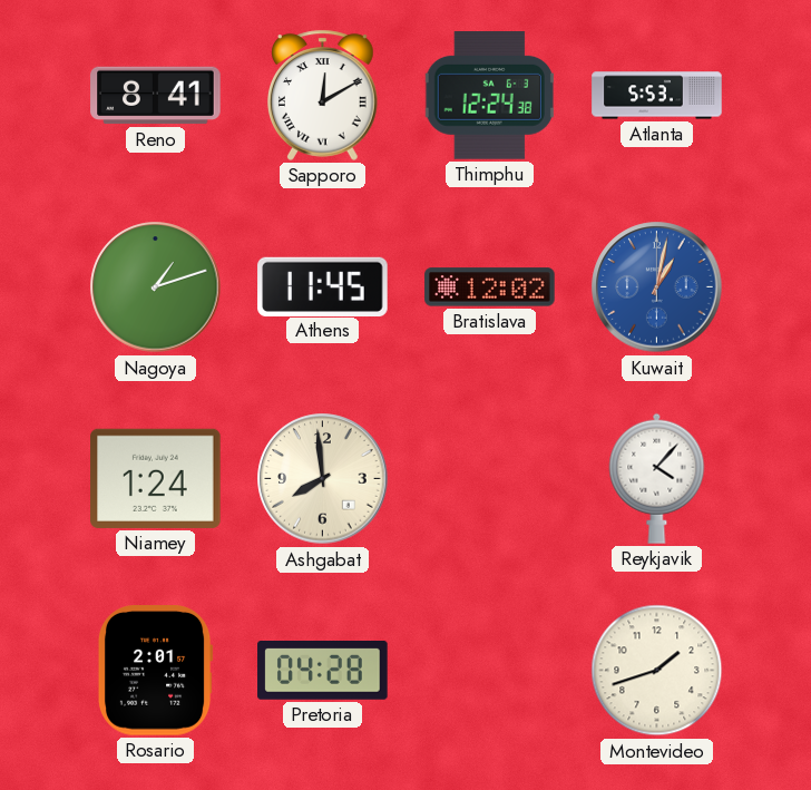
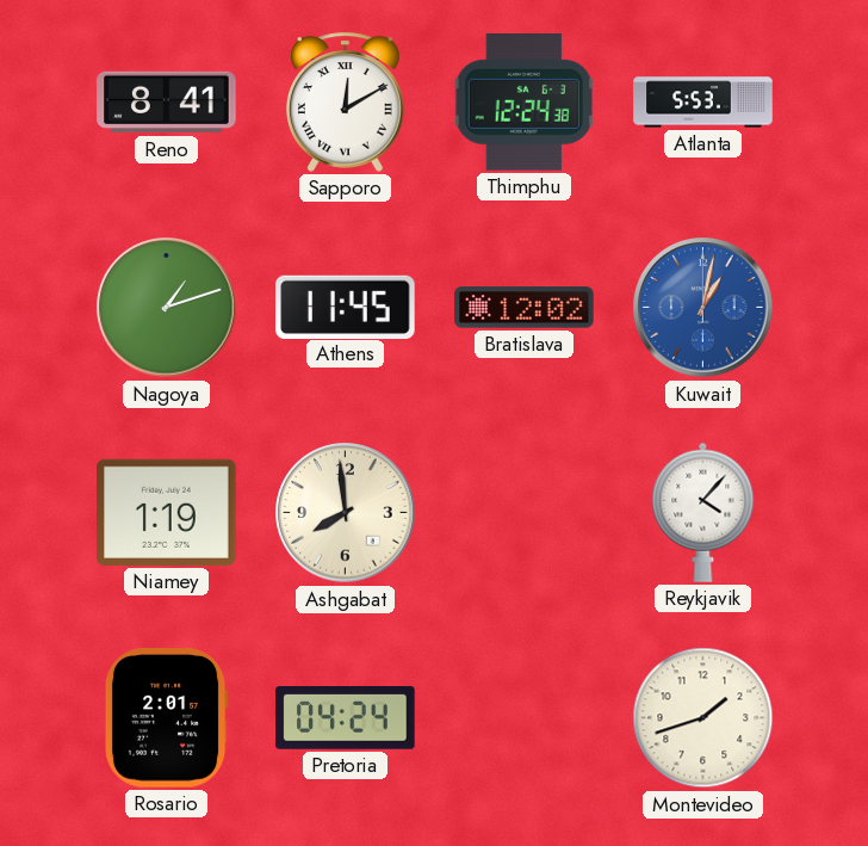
Niamey: 1:24 -> 1:19
Pretoria: 04:28 -> 04:24
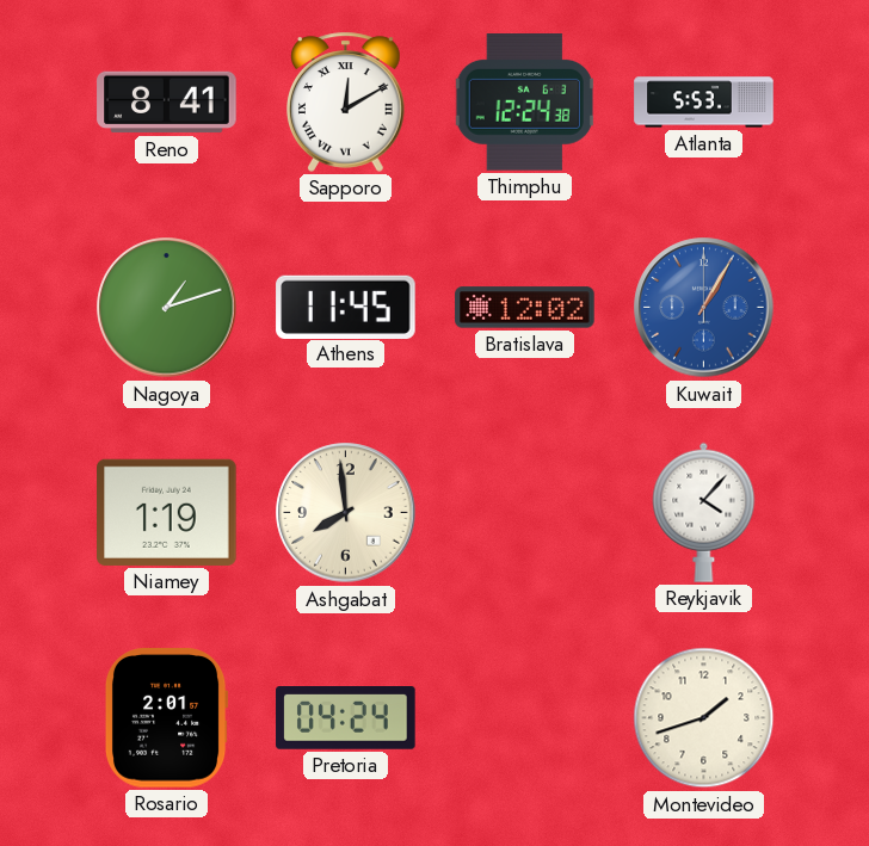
Kuwait: 1:02 -> 1:05
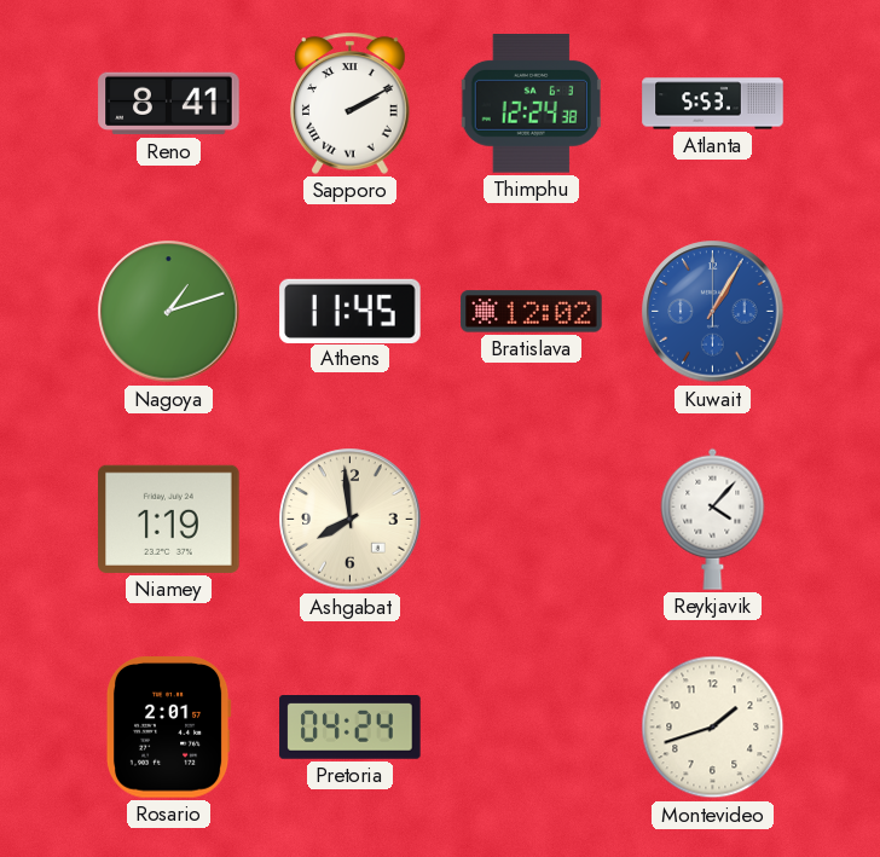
Sapporo: 12:10 -> 2:10
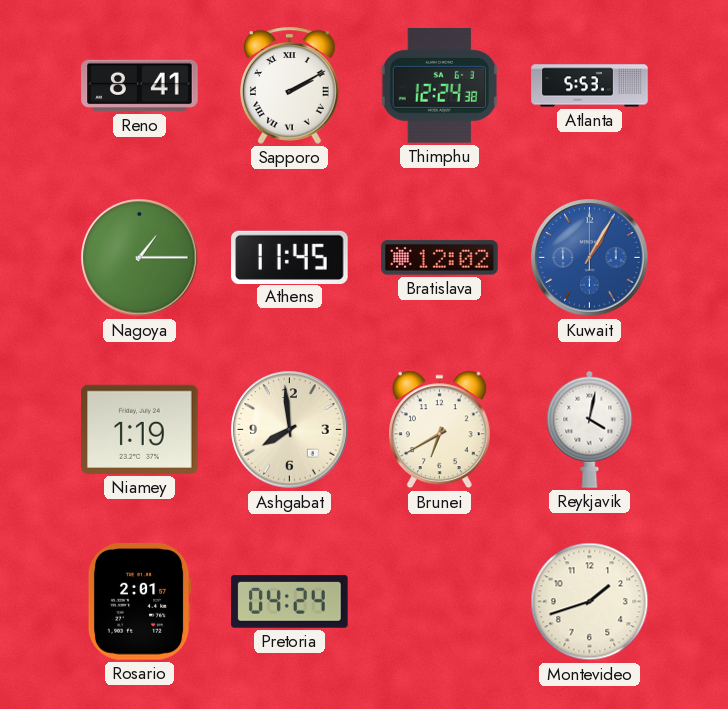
Nagoya: 1:12 -> 1:15
Brunei: none -> 6:40
Reykjavik: 4:07 -> 4:02
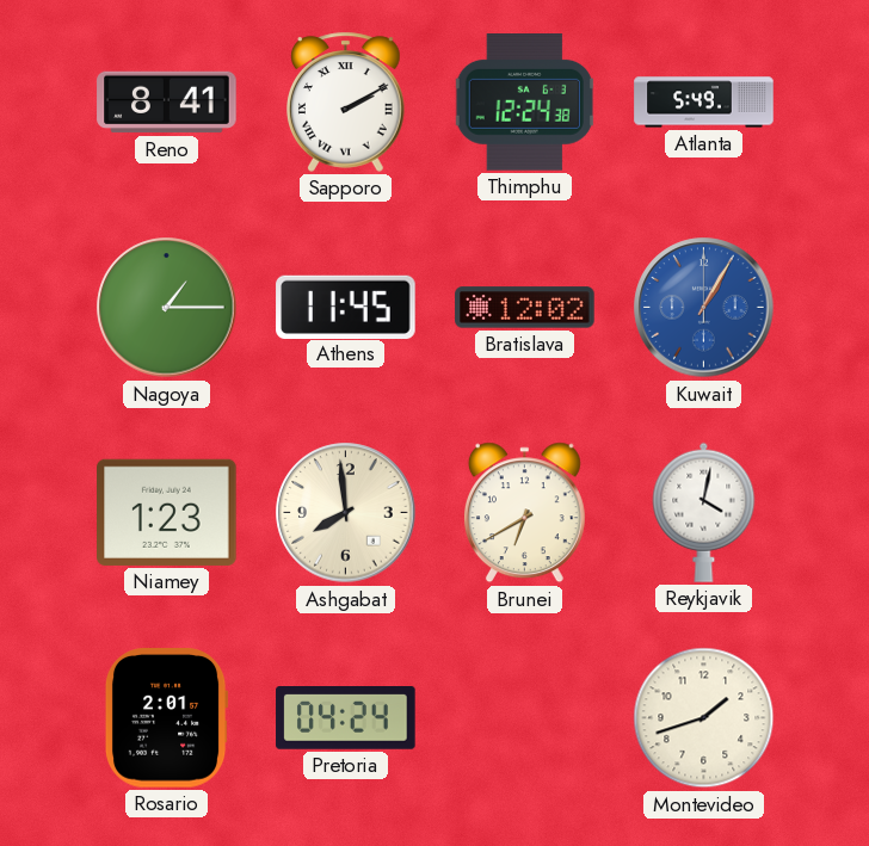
Atlanta: 5:53 -> 5:49
Niamey: 1:19 -> 1:23
